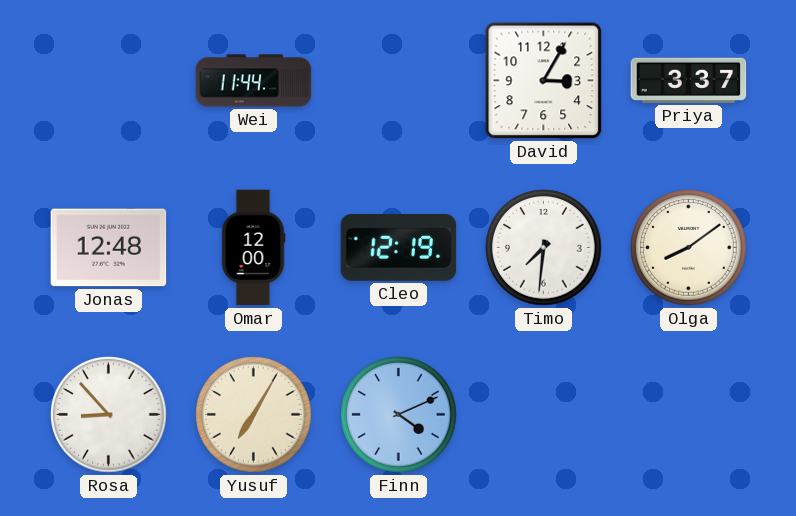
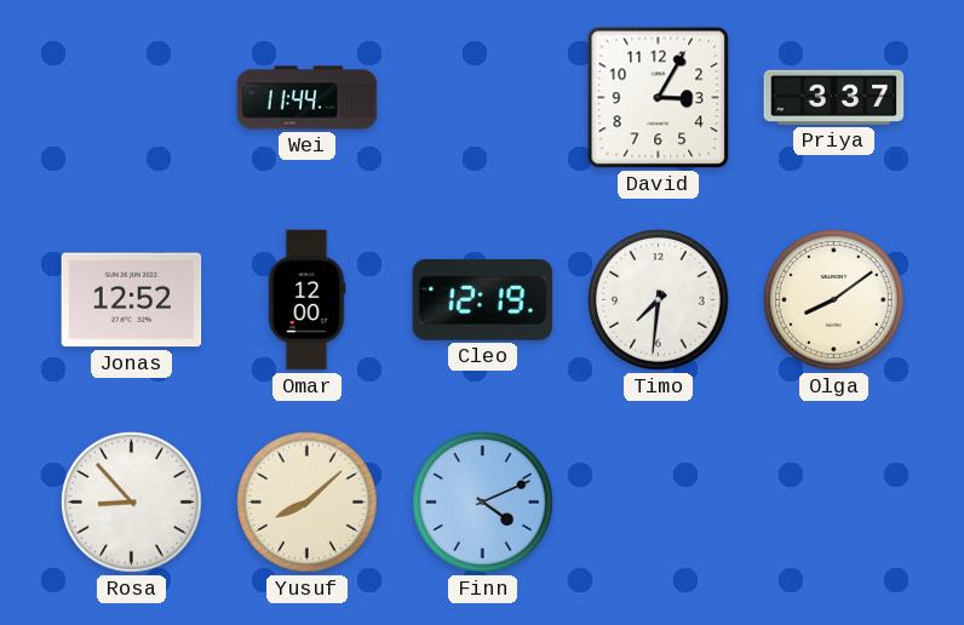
Jonas: 12:48 -> 12:52
Yusuf: 7:05 -> 8:08
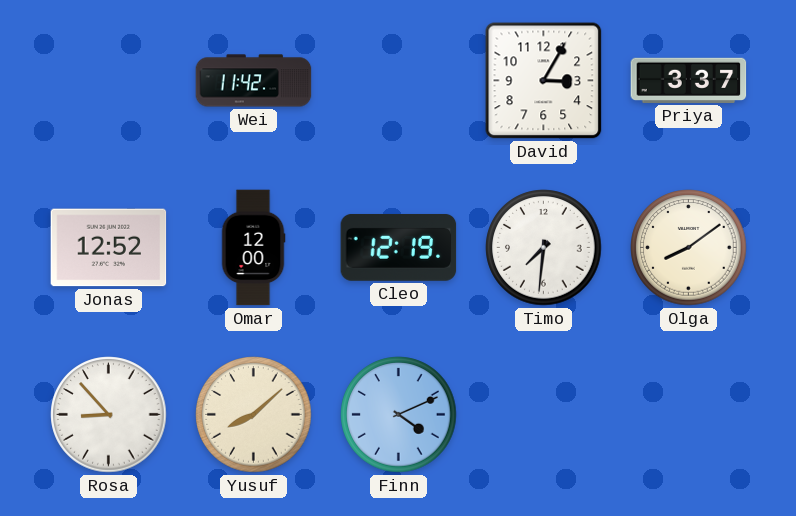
Wei: 11:44 -> 11:42
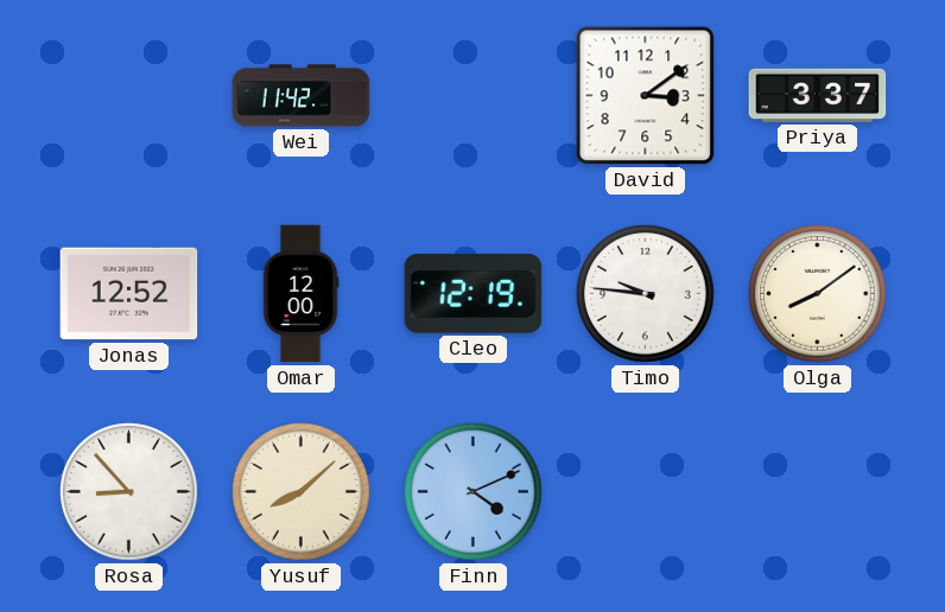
David: 3:05 -> 3:09
Timo: 7:31 -> 9:46
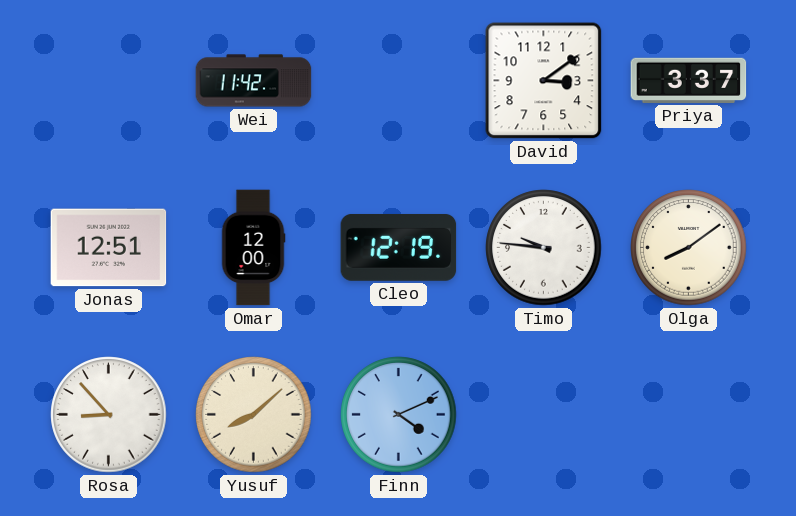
Jonas: 12:52 -> 12:51
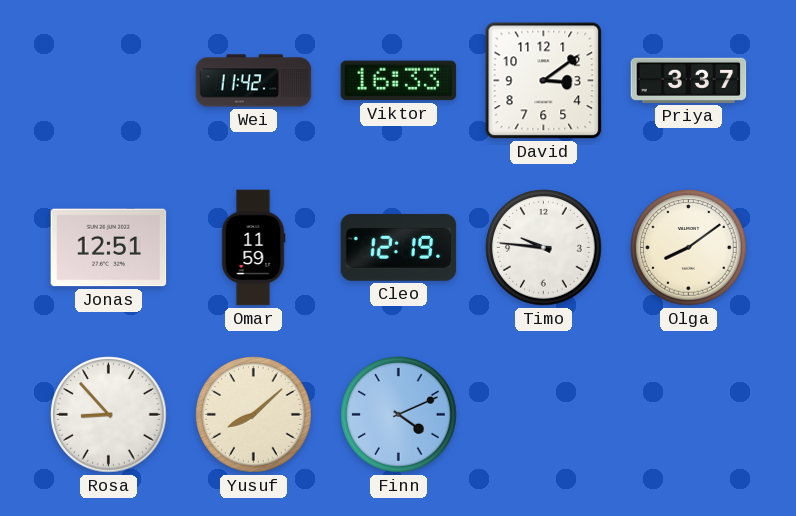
Viktor: none -> 16:33
Omar: 12:00 -> 11:59
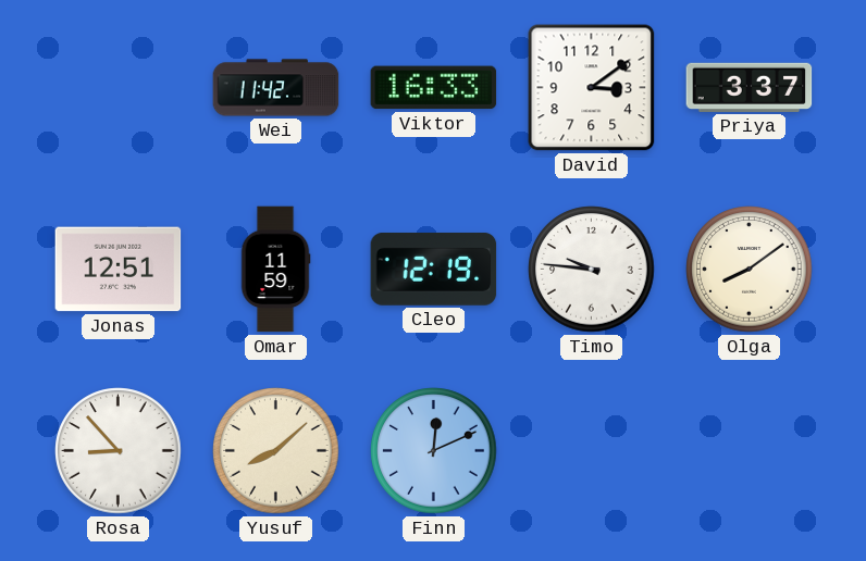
Finn: 4:11 -> 12:11
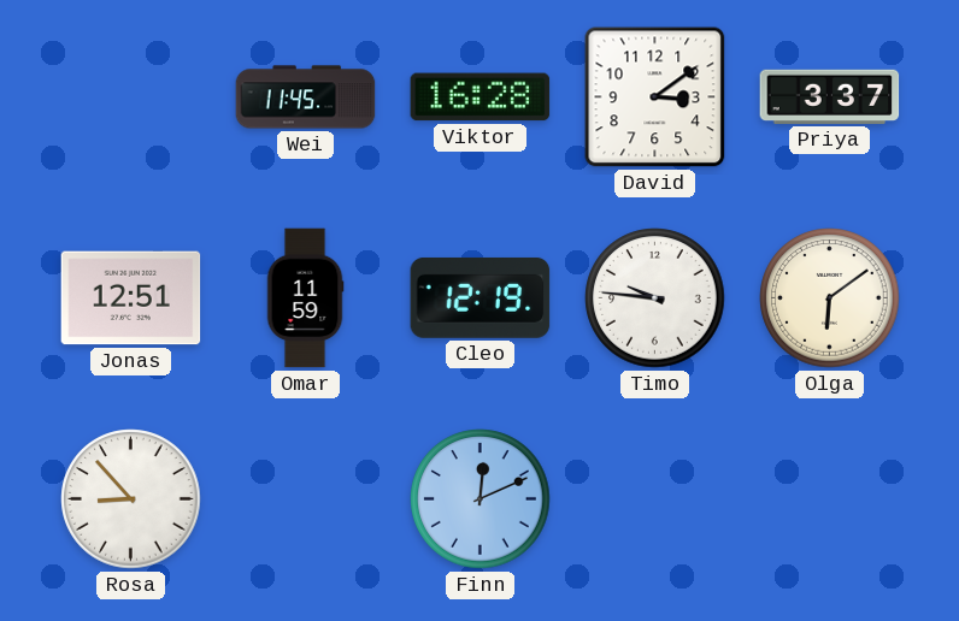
Wei: 11:42 -> 11:45
Viktor: 16:33 -> 16:28
Olga: 8:09 -> 6:09
Yusuf: 8:08 -> none
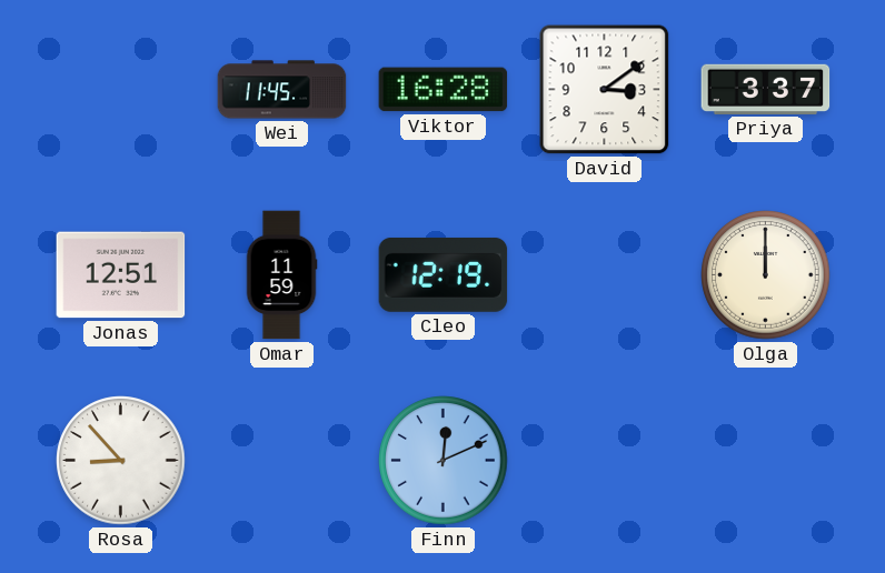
Timo: 9:46 -> none
Olga: 6:09 -> 12:00
